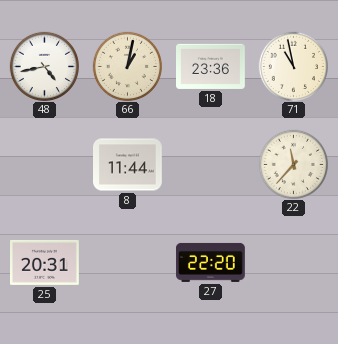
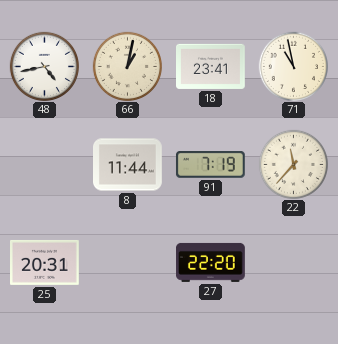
18: 23:36 -> 23:41
91: none -> 7:19
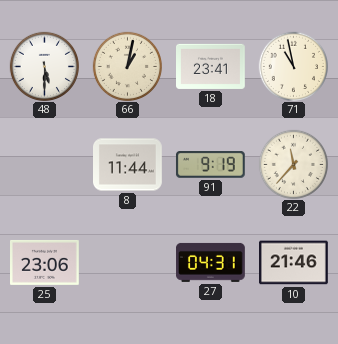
48: 4:43 -> 5:30
91: 7:19 -> 9:19
25: 20:31 -> 23:06
27: 22:20 -> 04:31
10: none -> 21:46
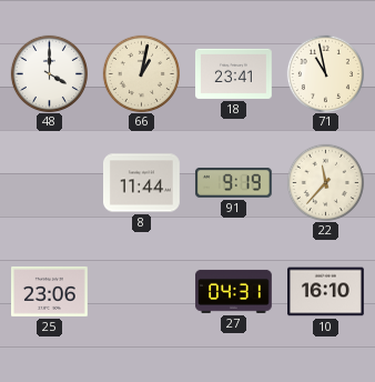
48: 5:30 -> 4:00
10: 21:46 -> 16:10
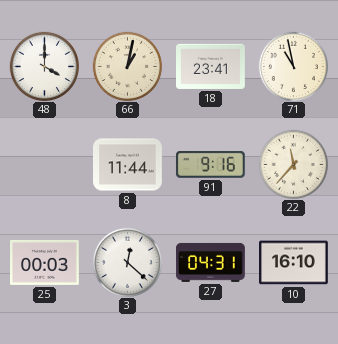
91: 9:19 -> 9:16
25: 23:06 -> 00:03
3: none -> 12:22
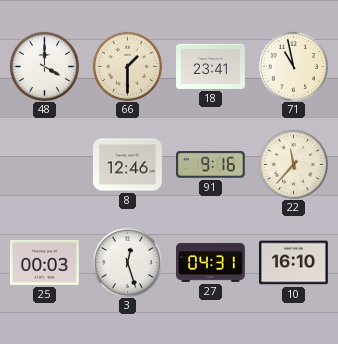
66: 1:02 -> 1:30
8: 11:44 -> 12:46
3: 12:22 -> 12:27
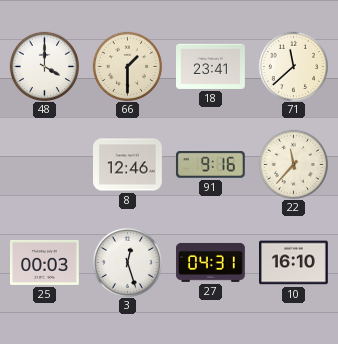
71: 10:58 -> 11:38
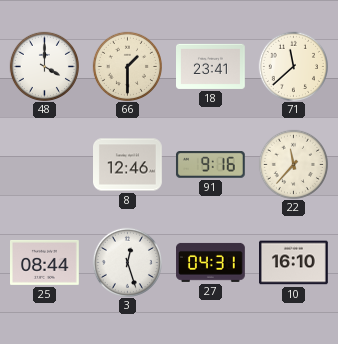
25: 00:03 -> 08:44
